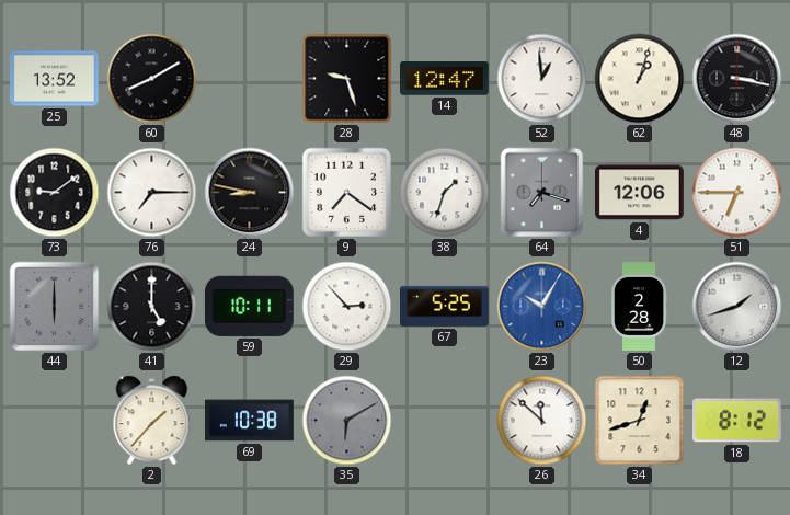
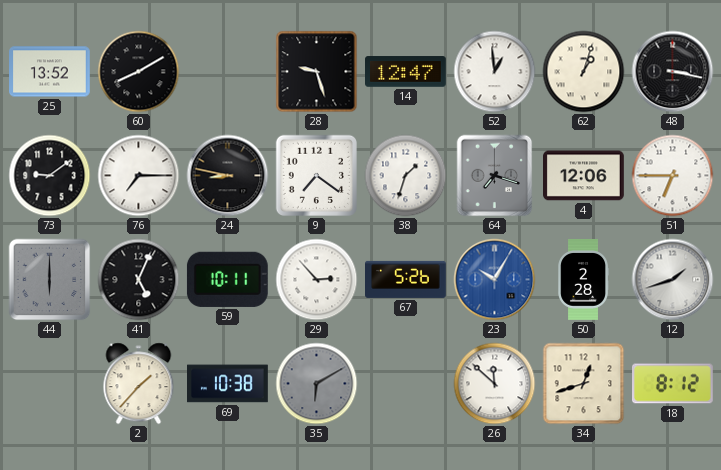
41: 5:00 -> 5:04
67: 5:25 -> 5:26
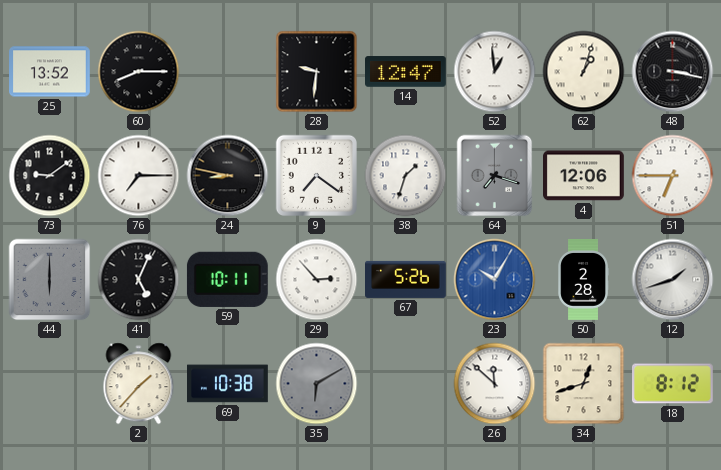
60: 8:10 -> 8:15
28: 9:27 -> 9:31
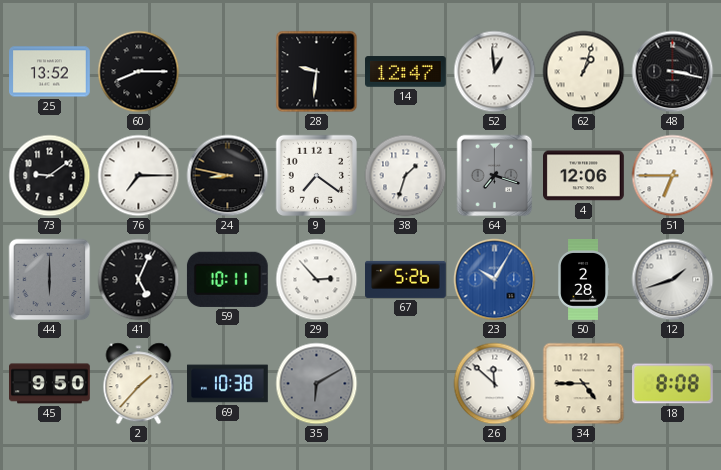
45: none -> 9:50
34: 12:42 -> 4:45
18: 8:12 -> 8:08
